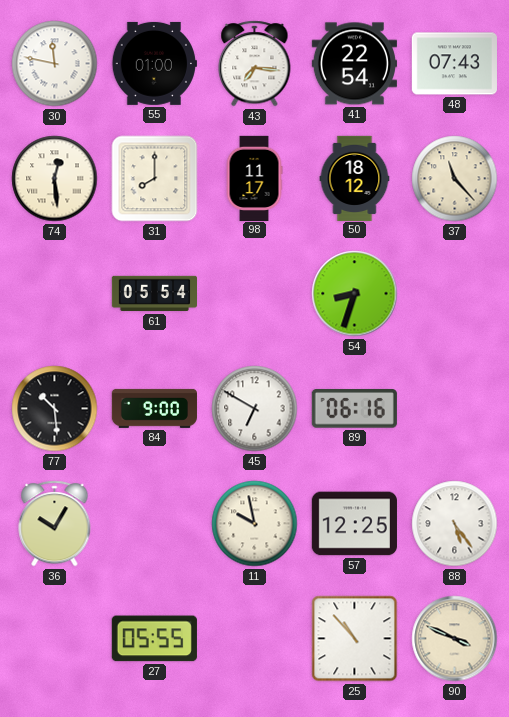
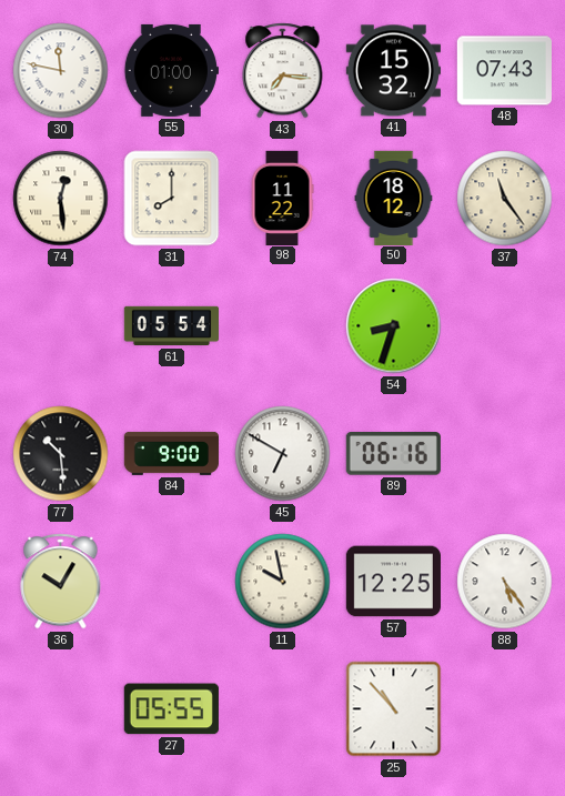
41: 22:54 -> 15:32
98: 11:17 -> 11:22
37: 11:23 -> 11:24
90: 3:49 -> none
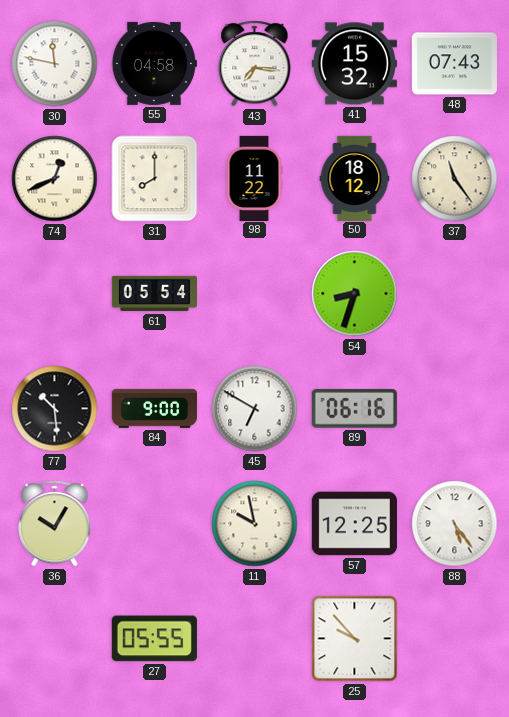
55: 01:00 -> 04:58
74: 12:29 -> 12:41
25: 10:53 -> 9:53
